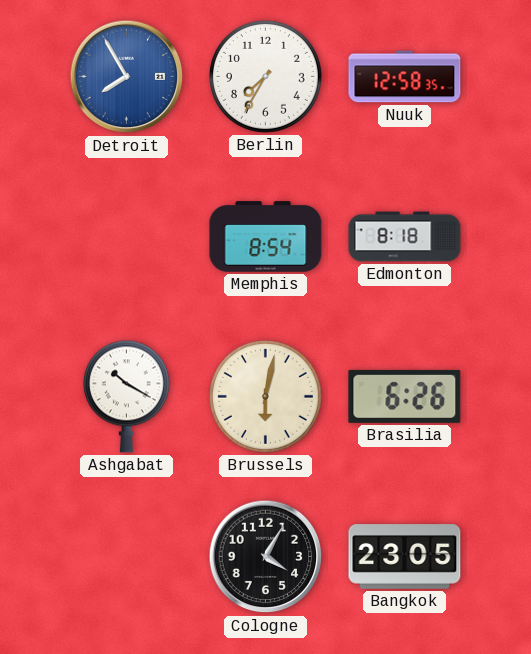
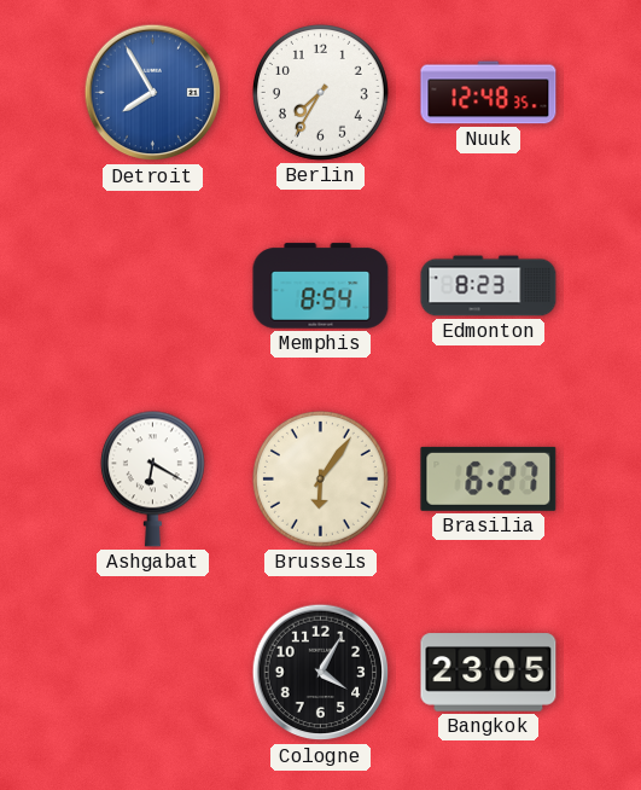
Nuuk: 12:58 -> 12:48
Edmonton: 8:18 -> 8:23
Ashgabat: 10:20 -> 6:20
Brussels: 6:02 -> 6:06
Brasilia: 6:26 -> 6:27
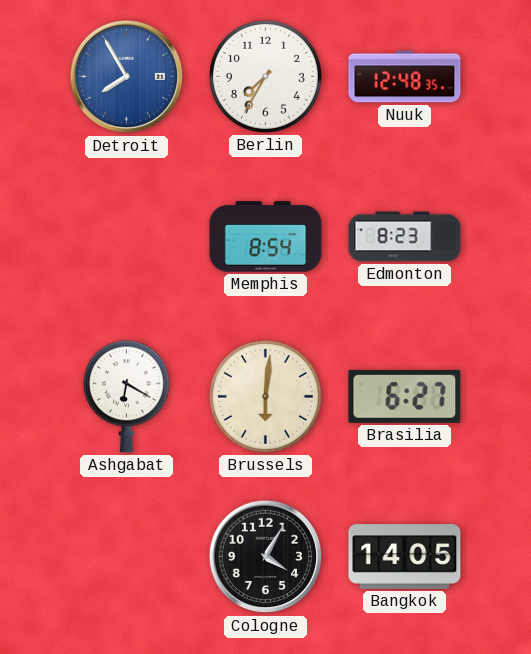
Brussels: 6:06 -> 6:01
Bangkok: 23:05 -> 14:05
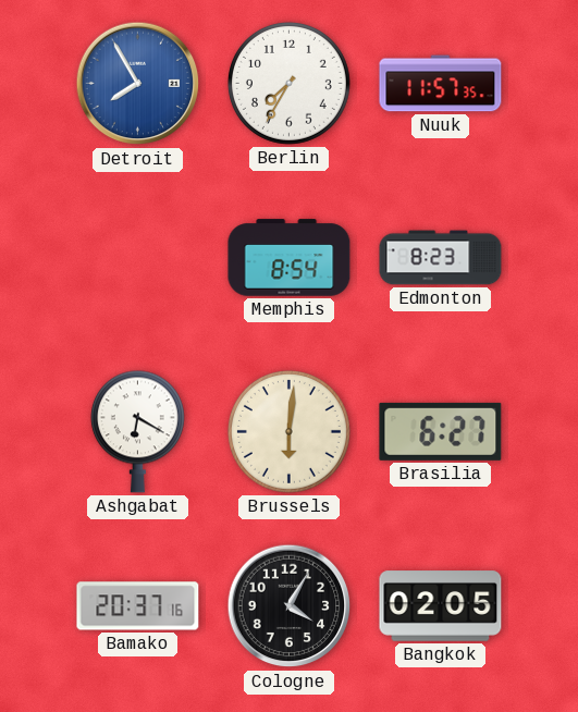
Nuuk: 12:48 -> 11:57
Bamako: none -> 20:37
Bangkok: 14:05 -> 02:05
